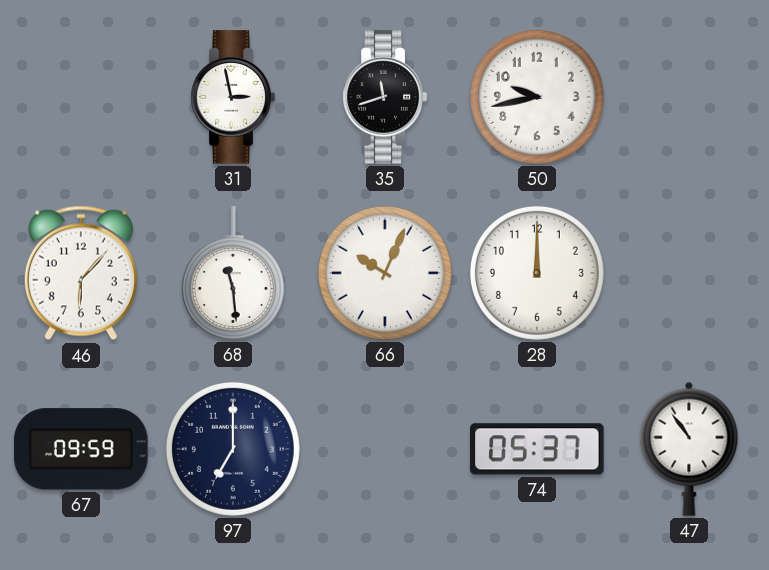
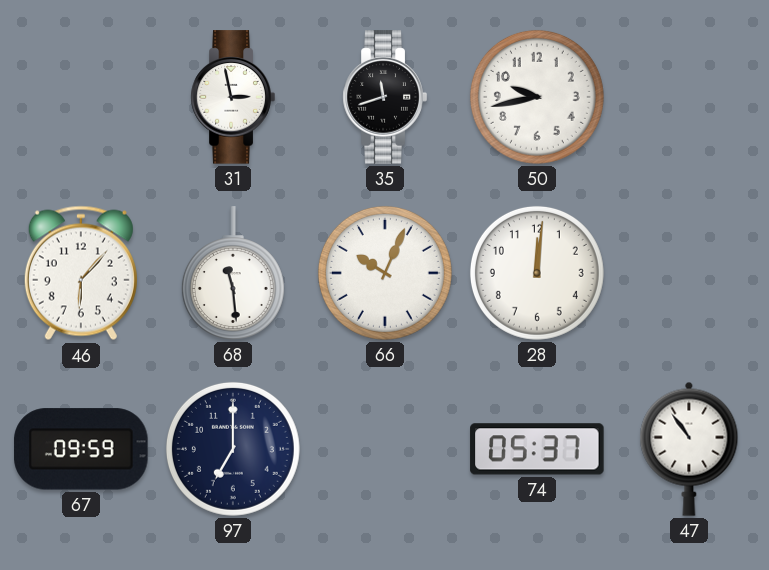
28: 12:00 -> 12:01
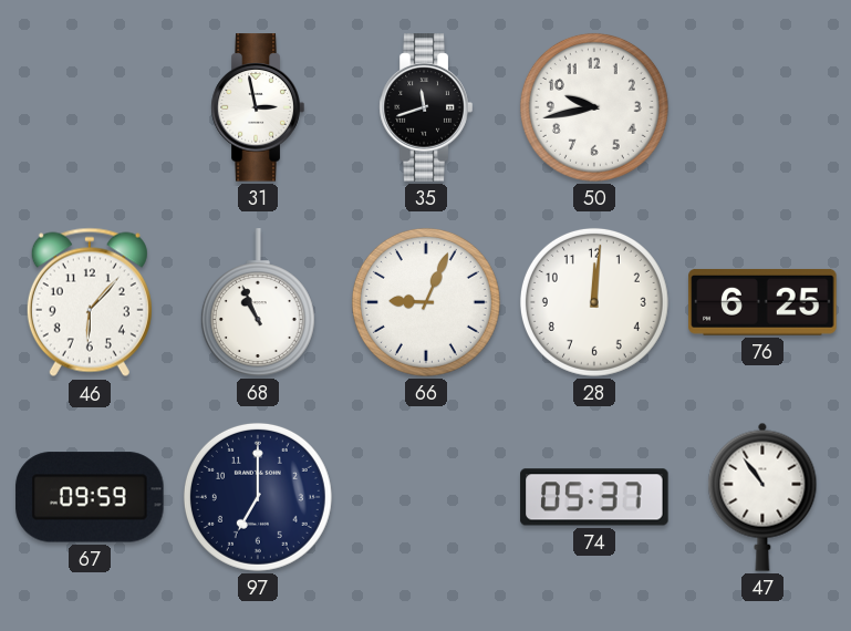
68: 11:29 -> 10:56
66: 10:04 -> 9:04
76: none -> 6:25
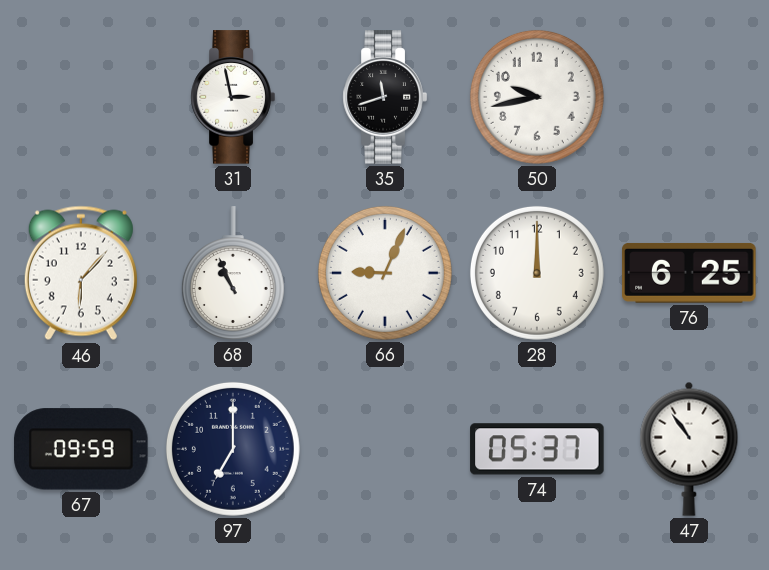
28: 12:01 -> 12:00
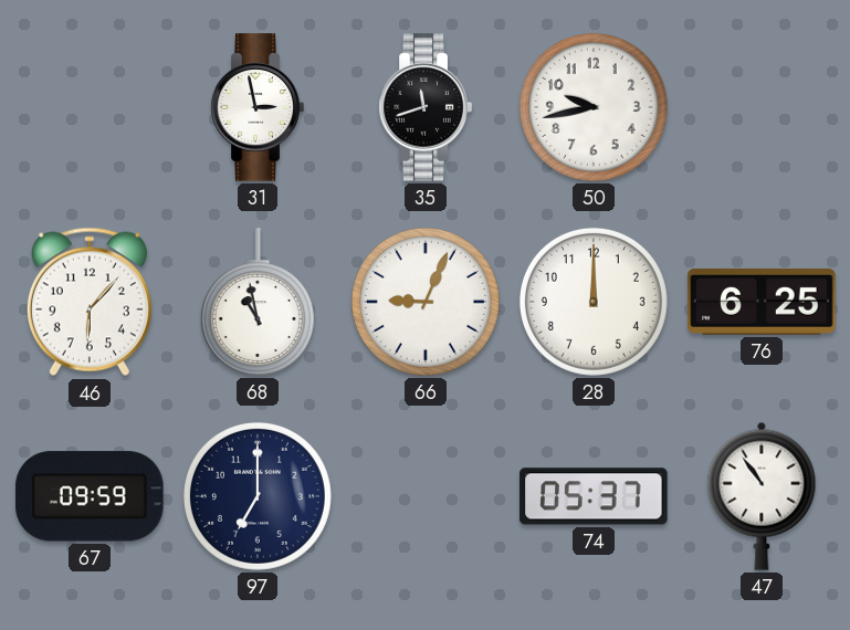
68: 10:56 -> 10:58
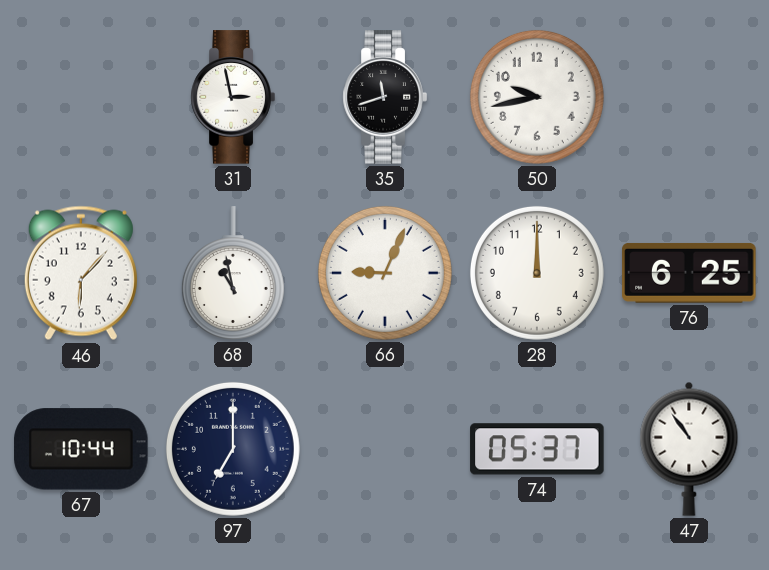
67: 09:59 -> 10:44
